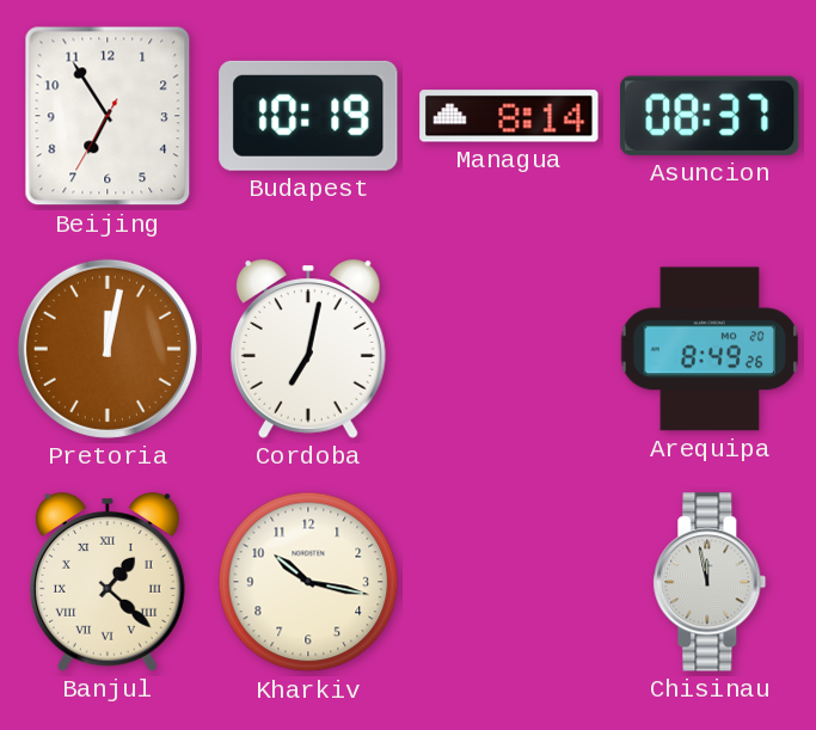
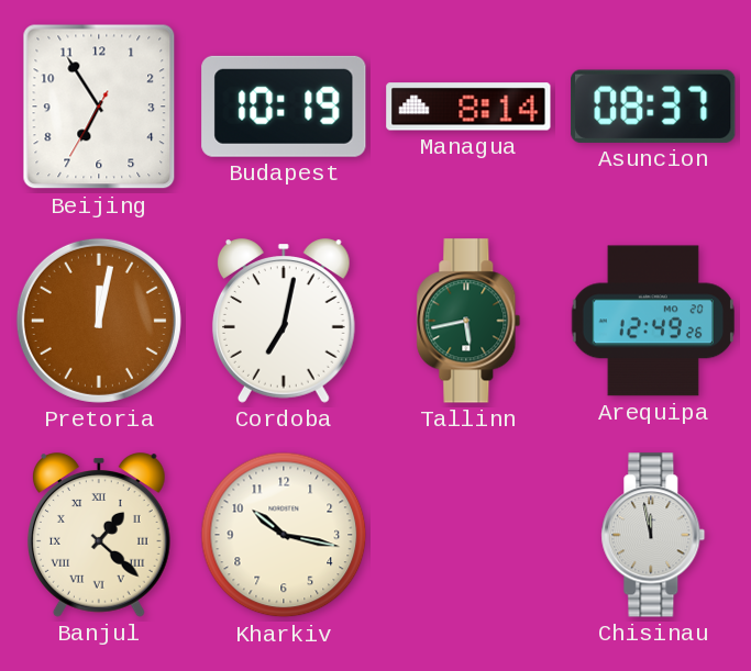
Tallinn: none -> 5:43
Arequipa: 8:49 -> 12:49
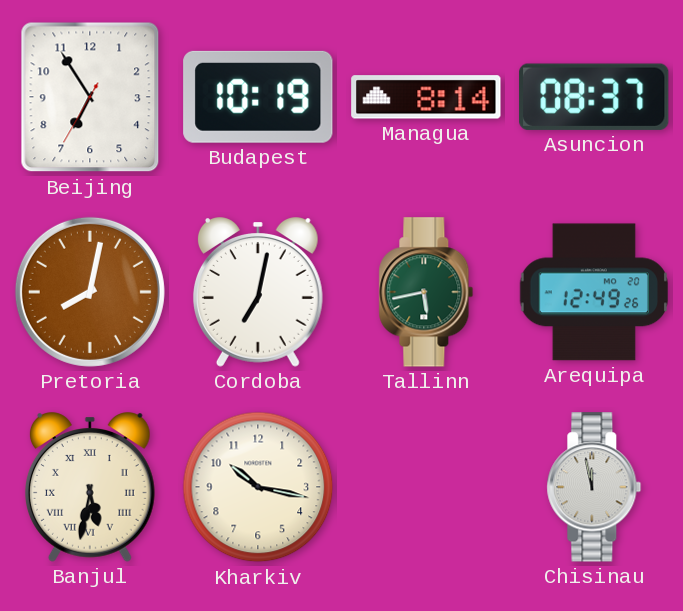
Pretoria: 12:02 -> 8:02
Banjul: 1:22 -> 5:32
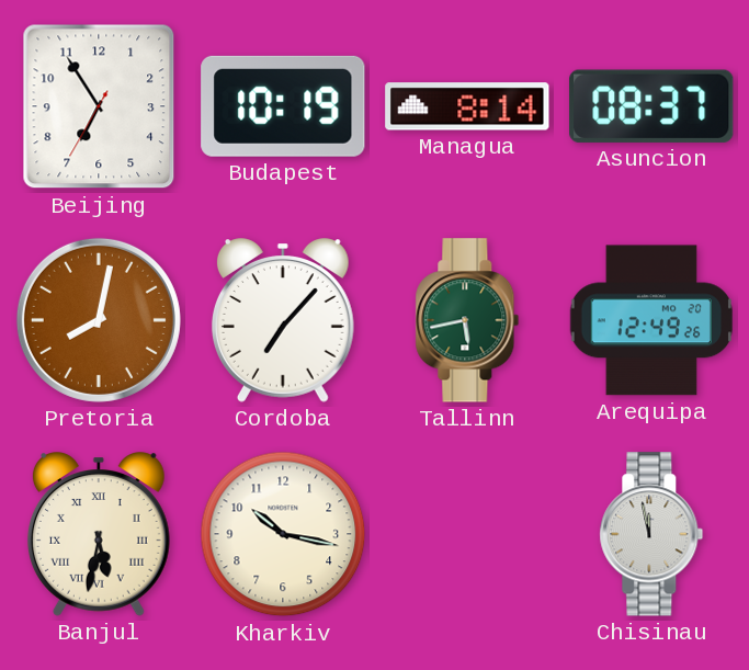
Cordoba: 7:02 -> 7:07
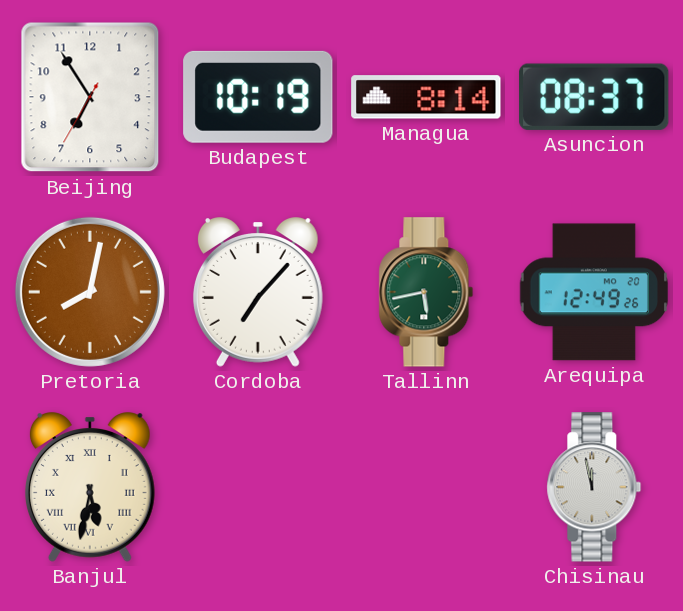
Kharkiv: 10:17 -> none
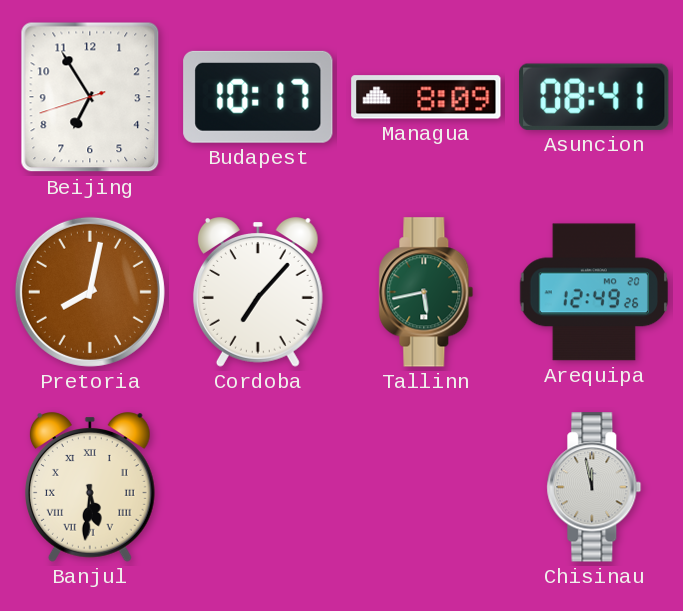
Beijing: 6:54:35 -> 6:54:42
Budapest: 10:19 -> 10:17
Managua: 8:14 -> 8:09
Asuncion: 08:37 -> 08:41
Banjul: 5:32 -> 5:31
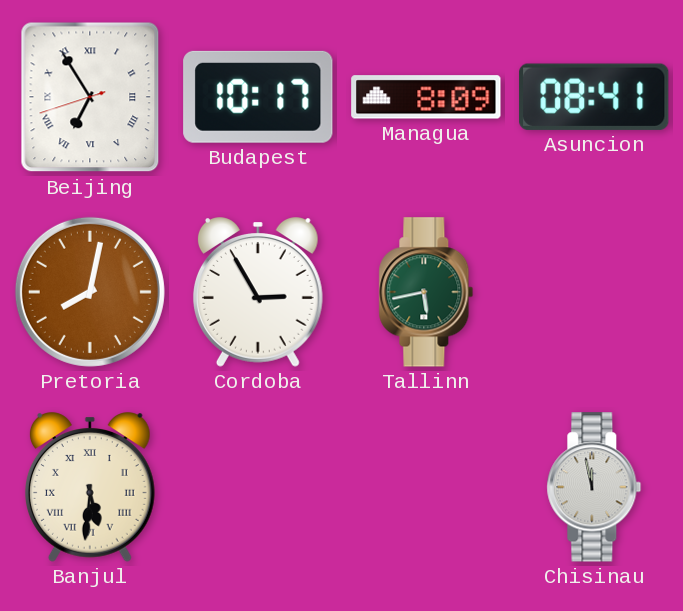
Beijing numerals: Arabic -> Roman
Cordoba: 7:07 -> 2:55
Arequipa: 12:49 -> none
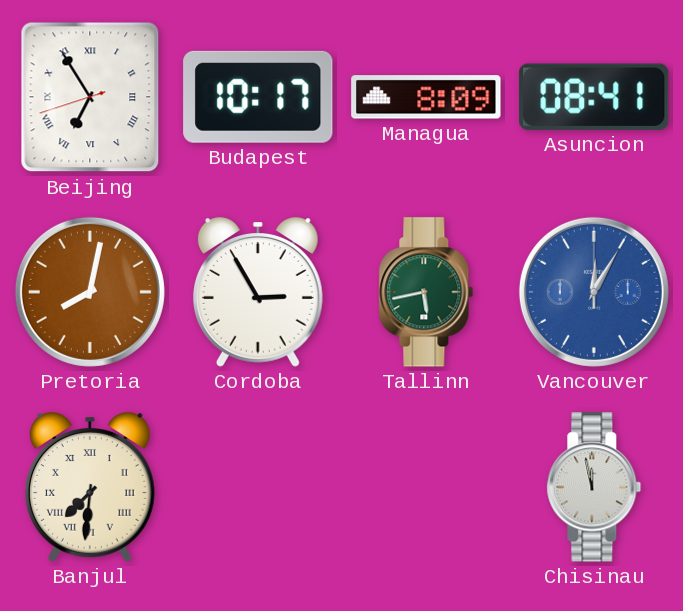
Vancouver: none -> 12:05
Banjul: 5:31 -> 7:31
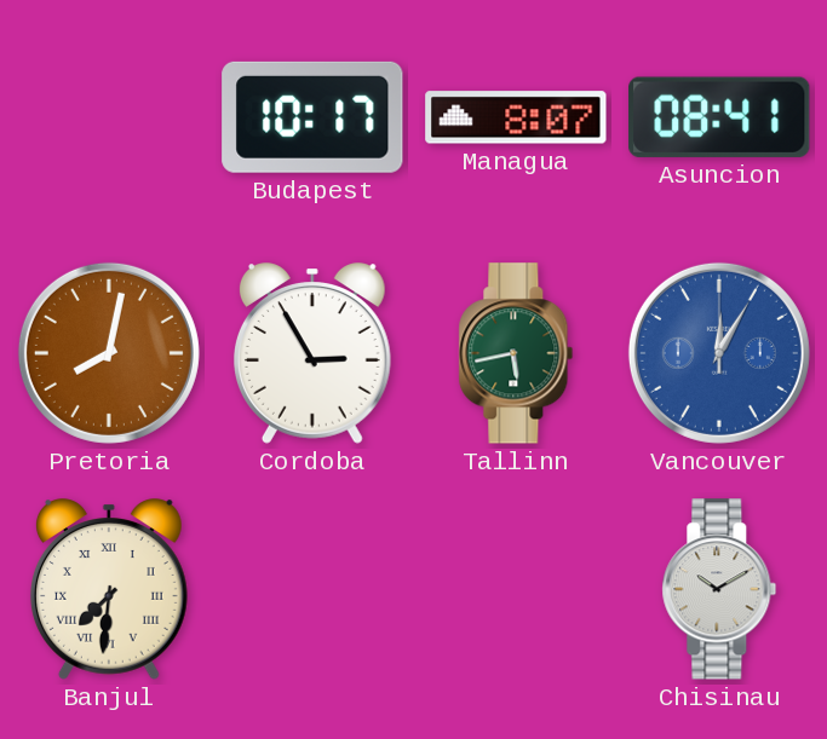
Beijing: 6:54 -> none
Managua: 8:09 -> 8:07
Chisinau: 11:58 -> 10:10
